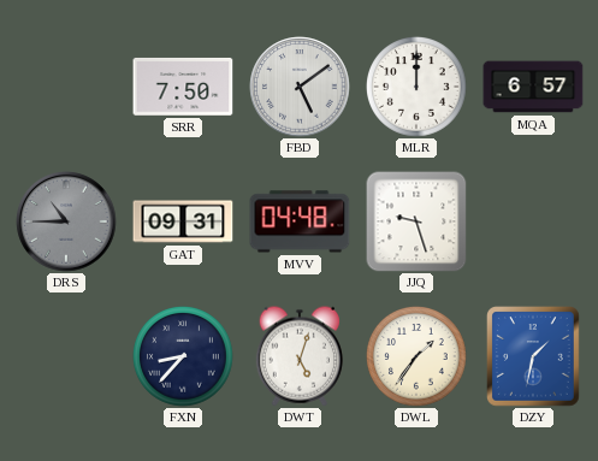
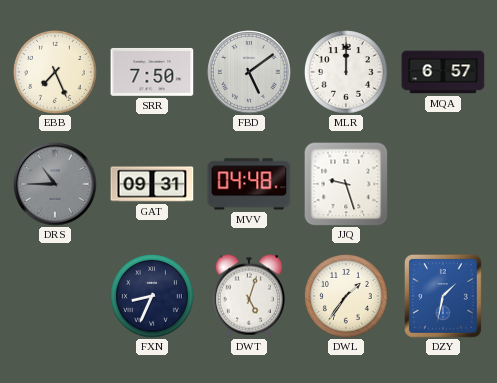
EBB: none -> 7:26
FXN: 8:37 -> 8:34
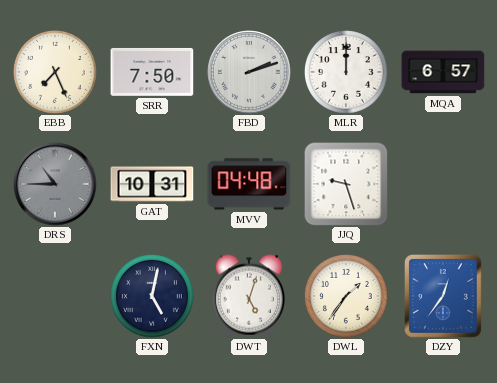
FBD: 5:09 -> 2:12
GAT: 09:31 -> 10:31
FXN: 8:34 -> 5:02
DZY: 1:32 -> 12:36
